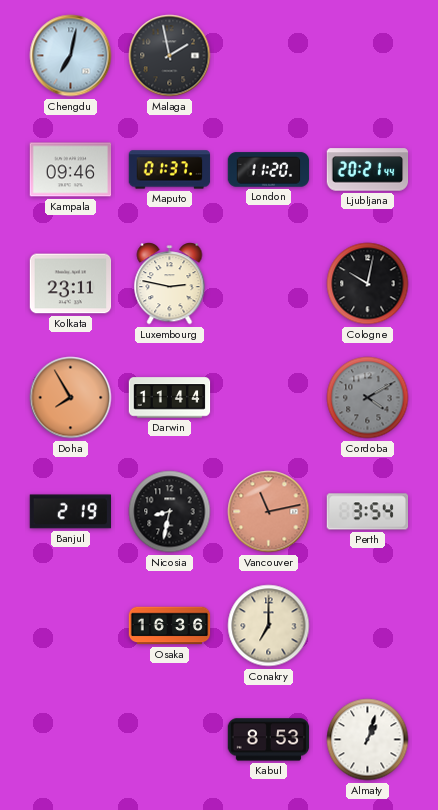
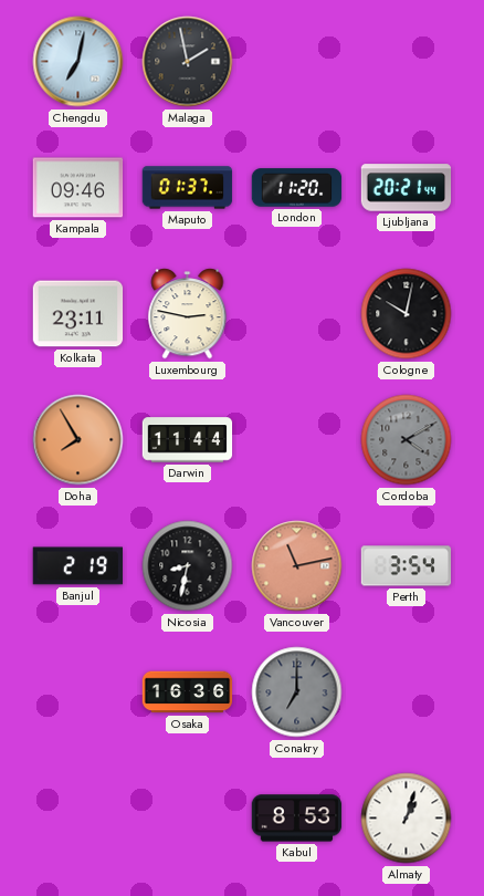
Conakry dial: cream -> grey
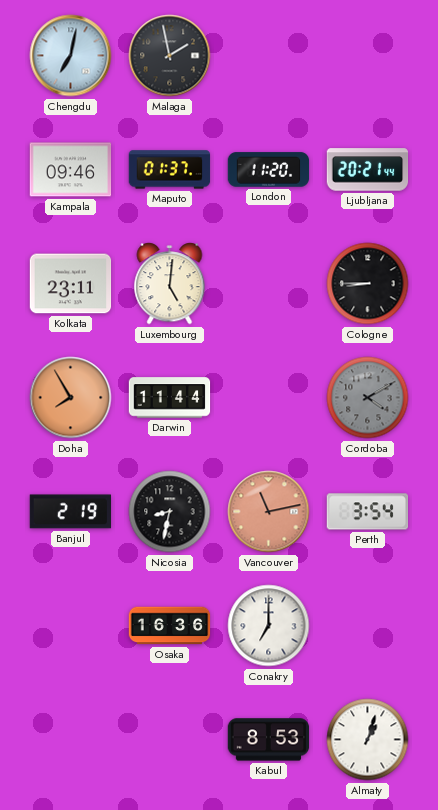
Luxembourg: 2:47 -> 5:01
Cologne: 10:02 -> 8:45
Conakry dial: grey -> white
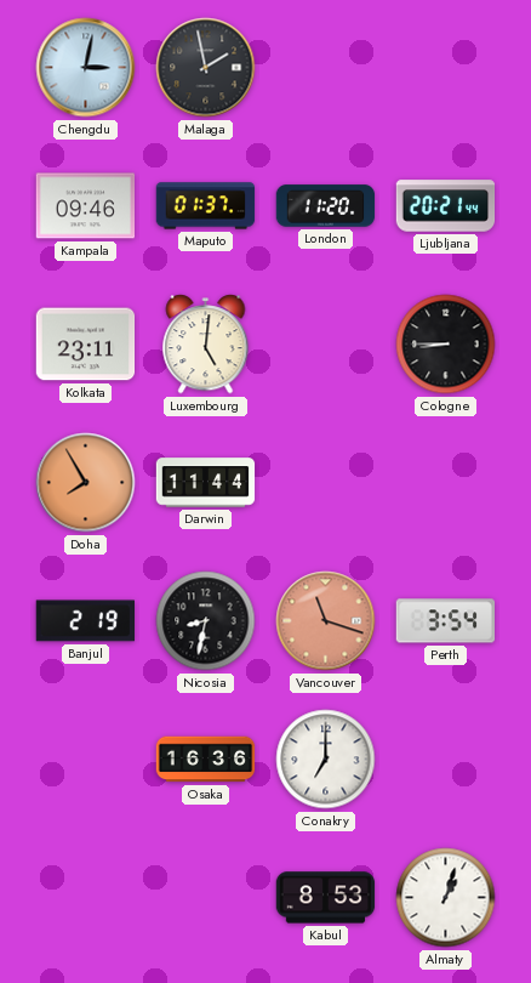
Chengdu: 7:02 -> 3:02
Cordoba: 4:10 -> none
Vancouver: 11:13 -> 11:18
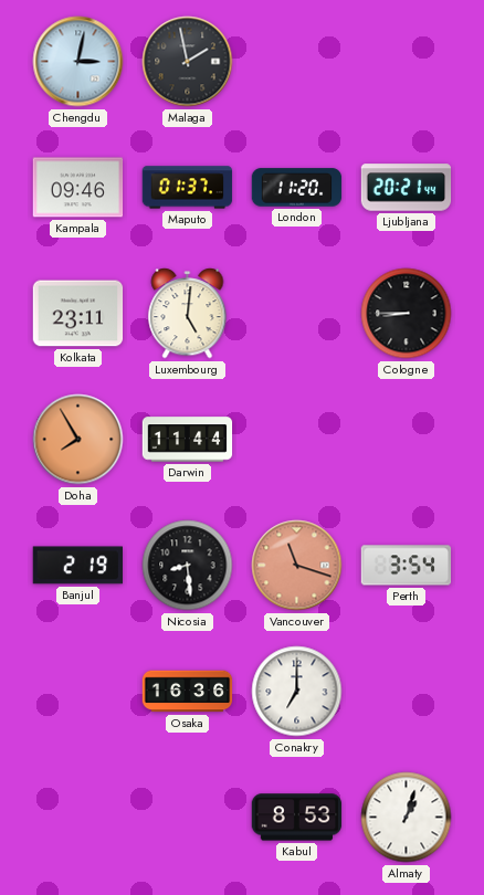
Nicosia: 8:32 -> 8:29
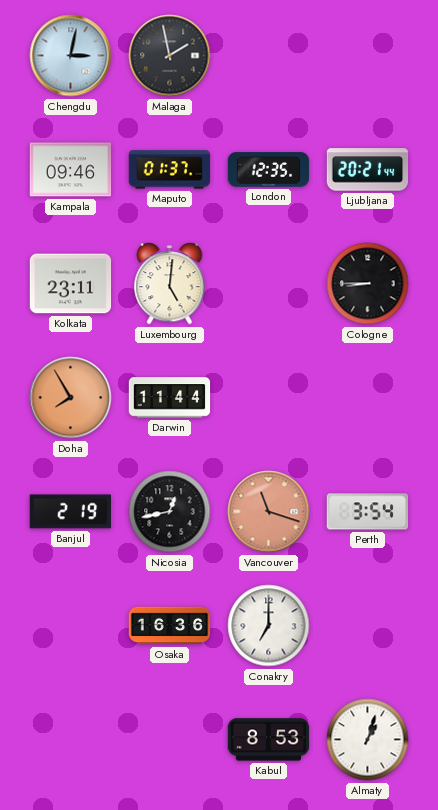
London: 11:20 -> 12:35
Nicosia: 8:29 -> 12:43
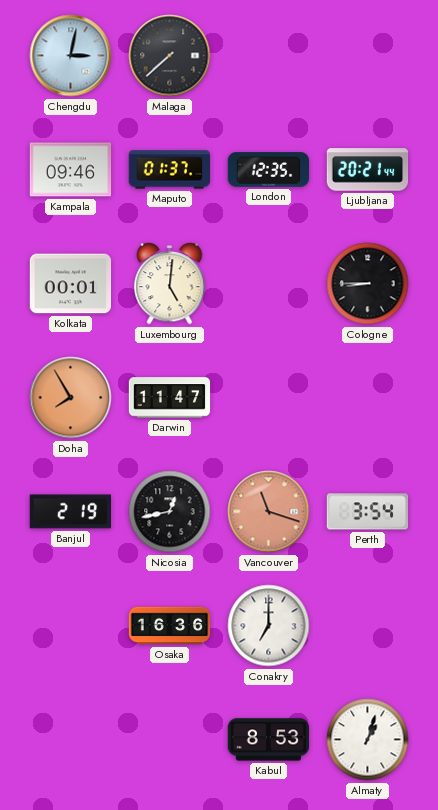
Malaga: 1:58 -> 7:38
Kolkata: 23:11 -> 00:01
Darwin: 11:44 -> 11:47
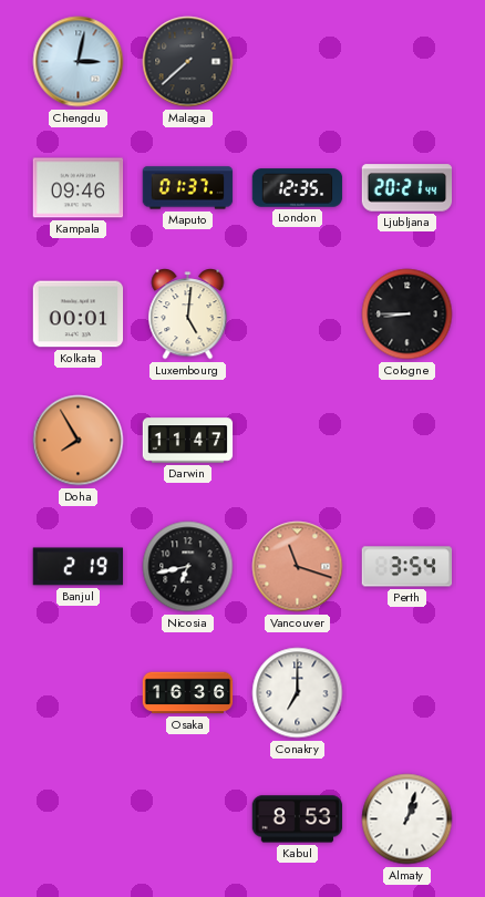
Nicosia: 12:43 -> 6:43
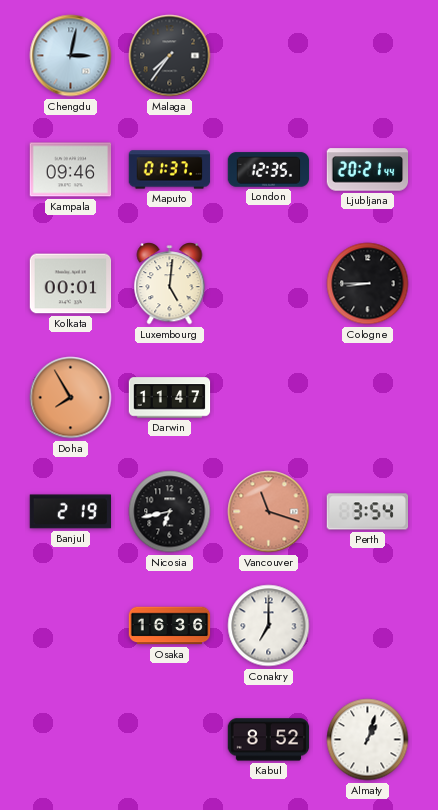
Malaga: 7:38 -> 7:36
Kabul: 8:53 -> 8:52
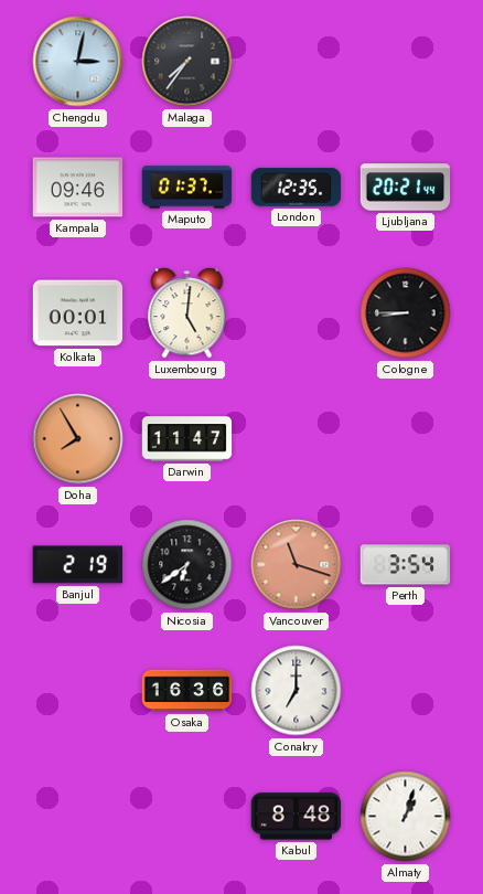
Nicosia: 6:43 -> 6:39
Kabul: 8:52 -> 8:48
